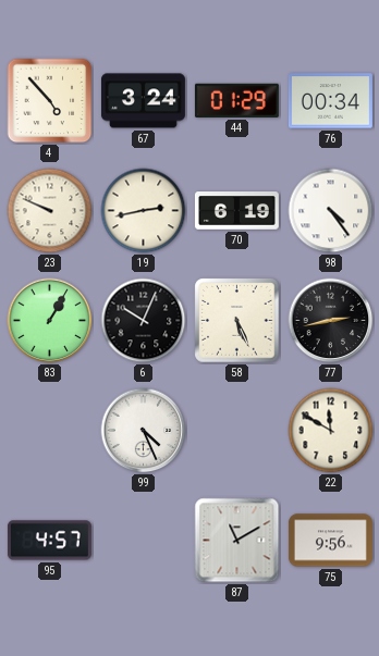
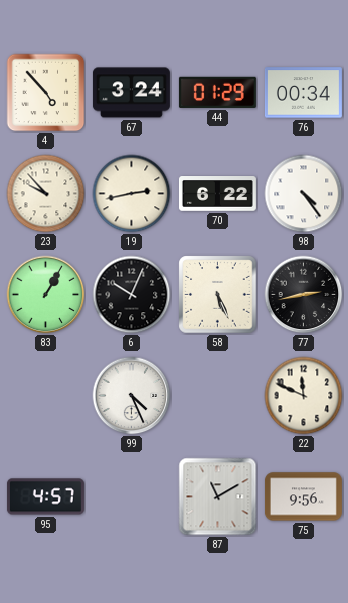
23: 9:49 -> 9:53
70: 6:19 -> 6:22
22: 11:50 -> 11:49
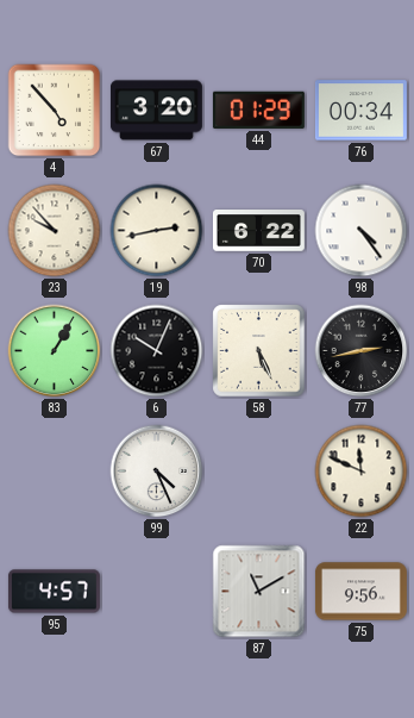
67: 3:24 -> 3:20
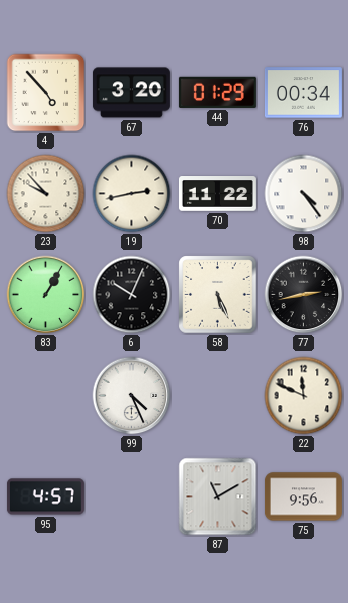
70: 6:22 -> 11:22
